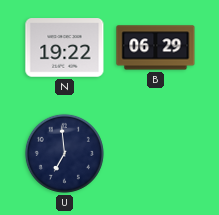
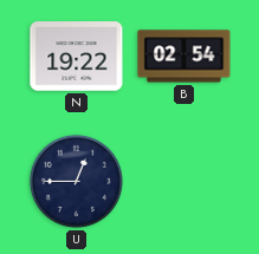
B: 06:29 -> 02:54
U: 6:59 -> 12:45
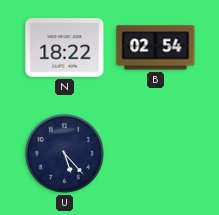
N: 19:22 -> 18:22
U: 12:45 -> 5:23
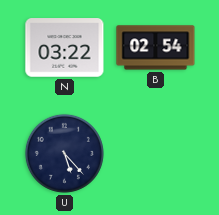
N: 18:22 -> 03:22
